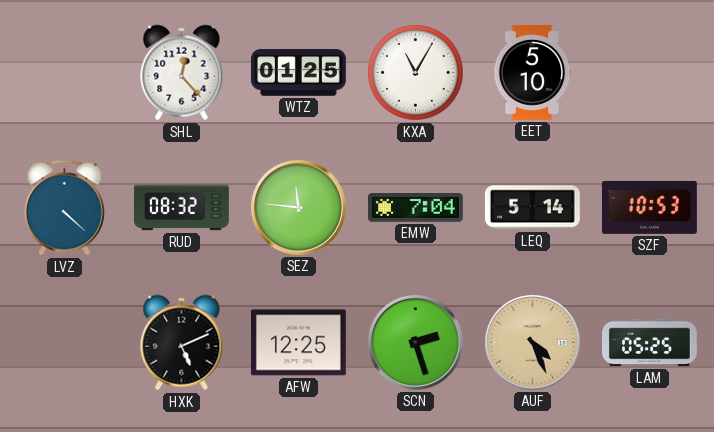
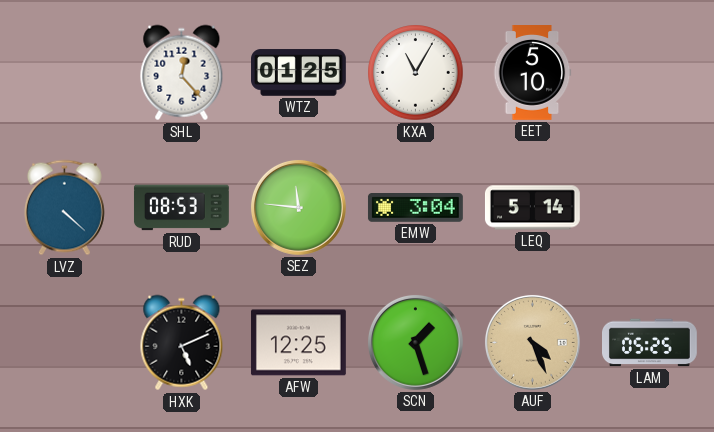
RUD: 08:32 -> 08:53
EMW: 7:04 -> 3:04
SZF: 10:53 -> none
SCN: 2:27 -> 1:27
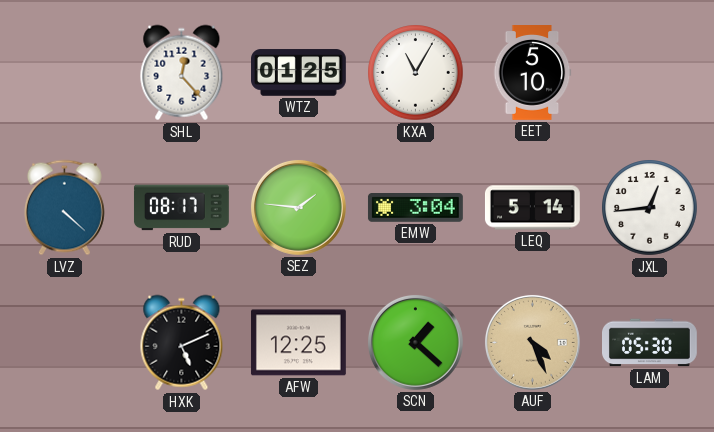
RUD: 08:53 -> 08:17
SEZ: 11:46 -> 1:46
JXL: none -> 12:44
SCN: 1:27 -> 1:22
LAM: 05:25 -> 05:30
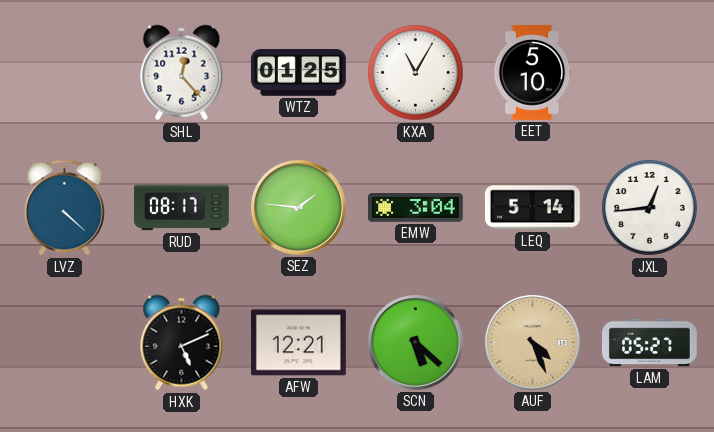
AFW: 12:25 -> 12:21
SCN: 1:22 -> 5:22
LAM: 05:30 -> 05:27
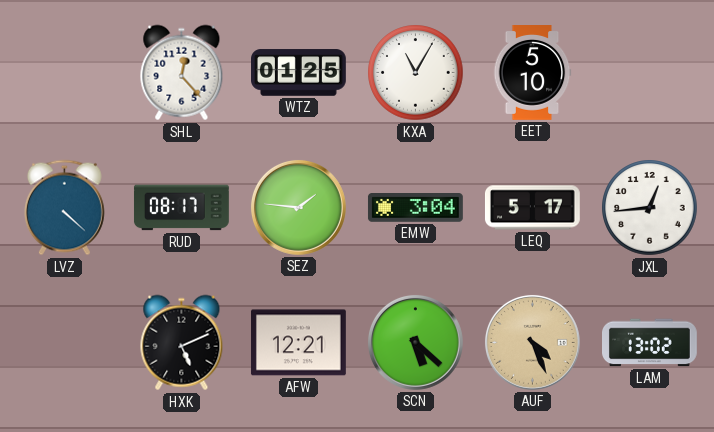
LEQ: 5:14 -> 5:17
LAM: 05:27 -> 13:02
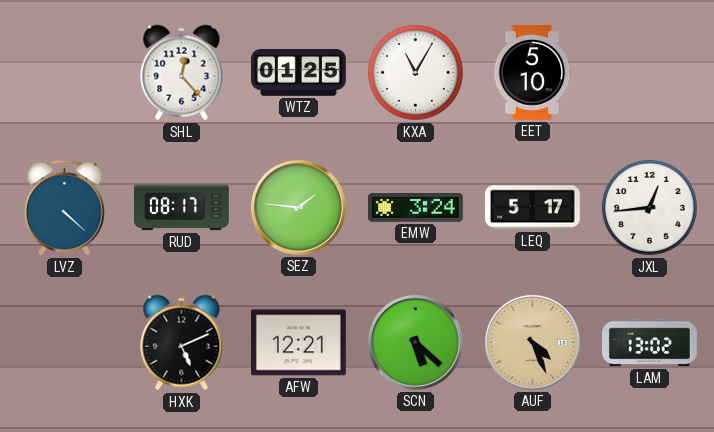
EMW: 3:04 -> 3:24
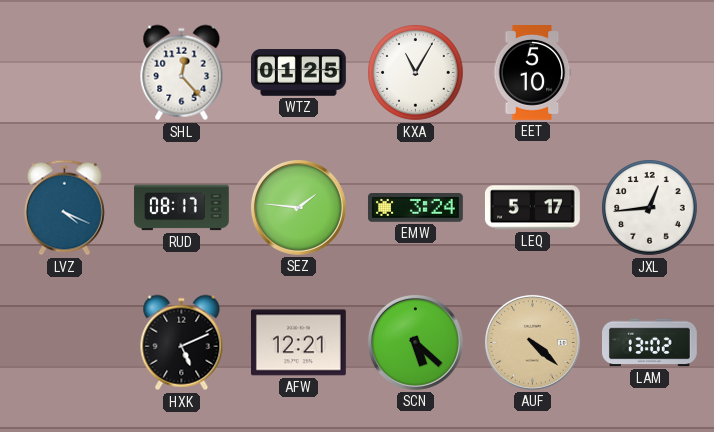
LVZ: 4:22 -> 4:19
AUF: 4:26 -> 4:22
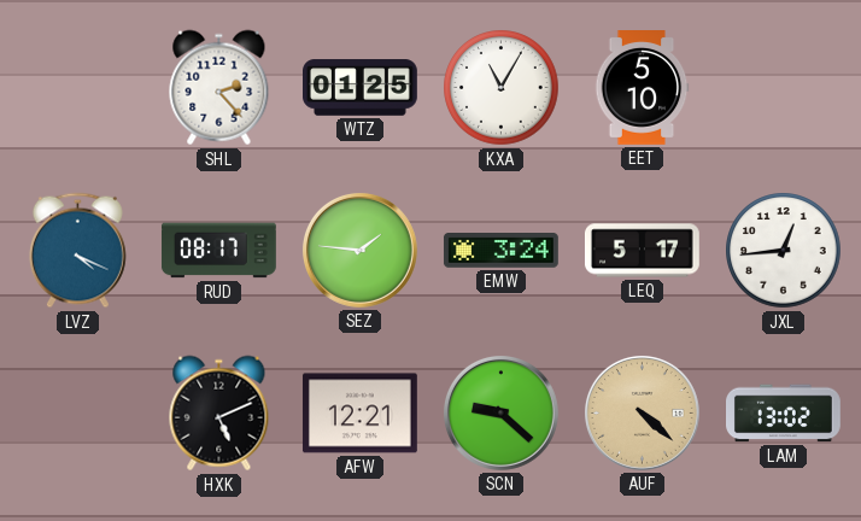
SHL: 12:23 -> 2:23
SCN: 5:22 -> 9:22
